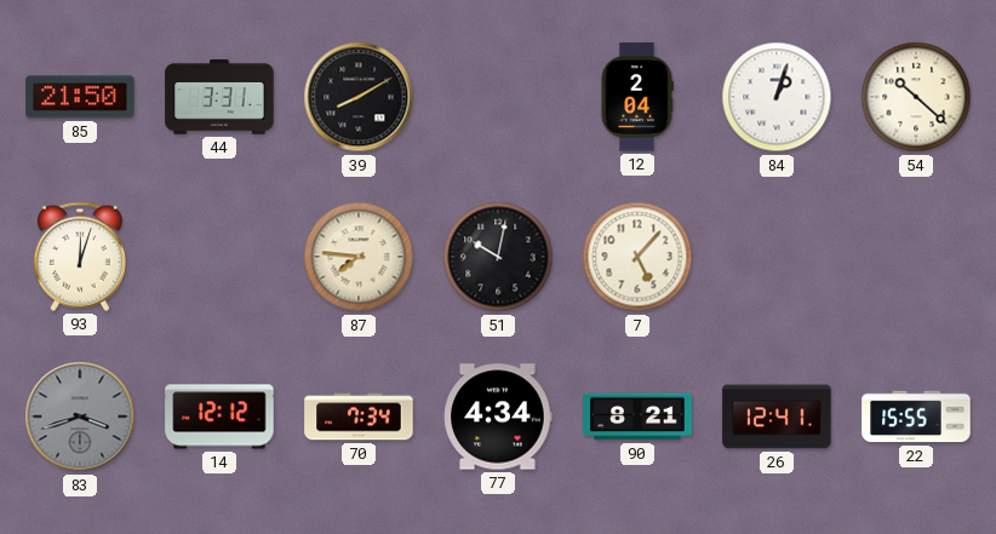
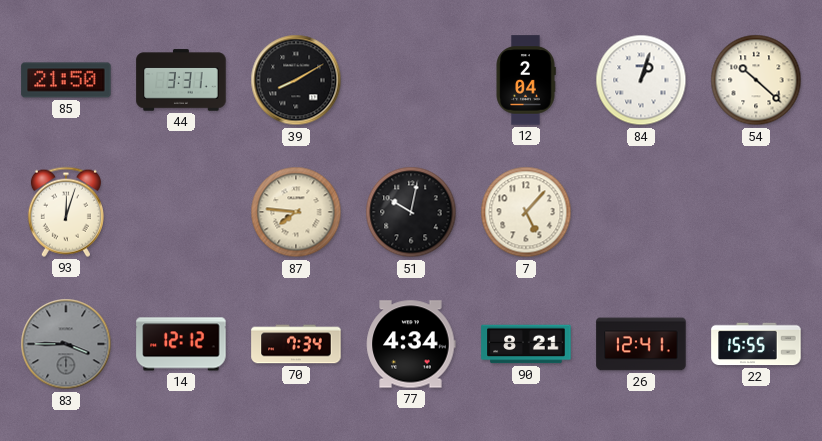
83: 3:42 -> 3:45
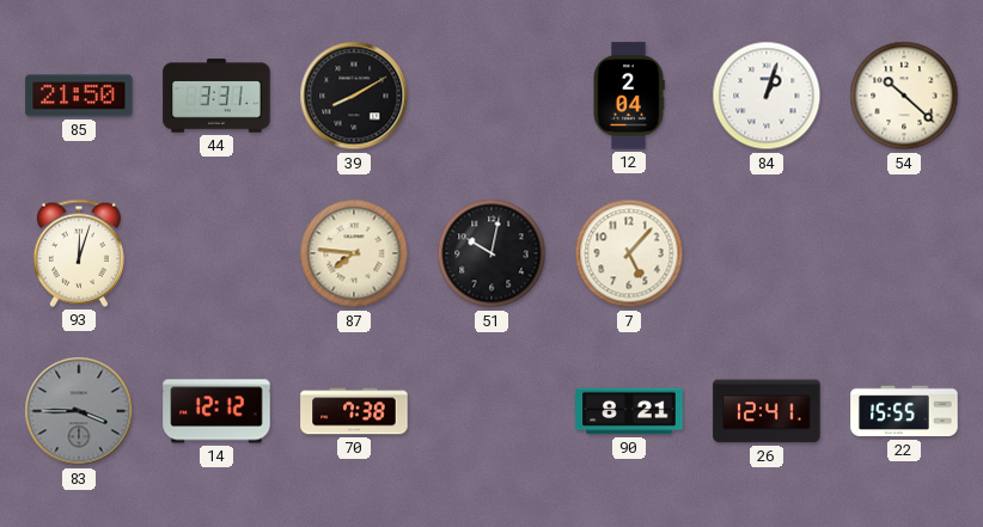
70: 7:34 -> 7:38
77: 4:34 -> none
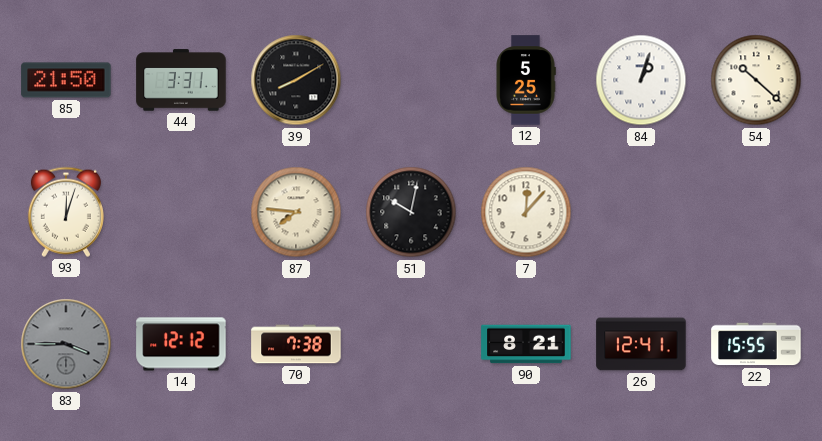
12: 2:04 -> 5:25
7: 5:07 -> 12:07
